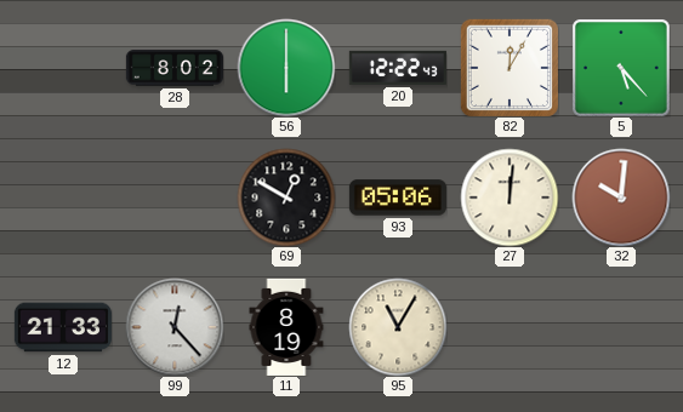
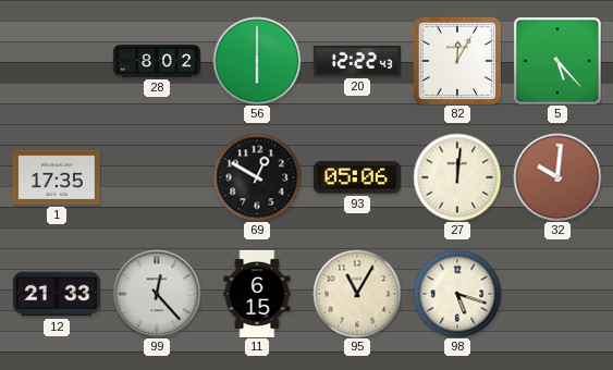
1: none -> 17:35
11: 8:19 -> 6:15
98: none -> 5:18
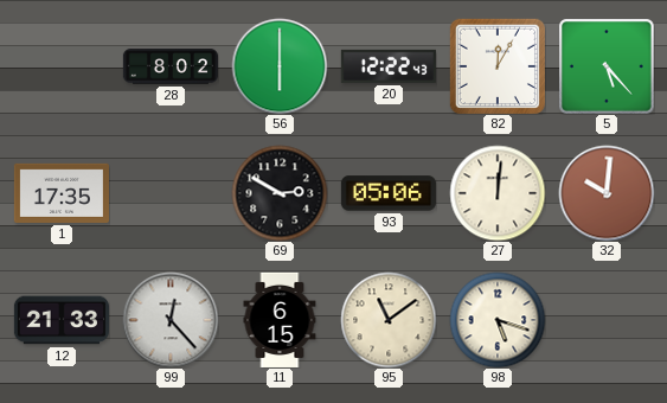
69: 12:50 -> 2:50
95: 11:05 -> 11:09
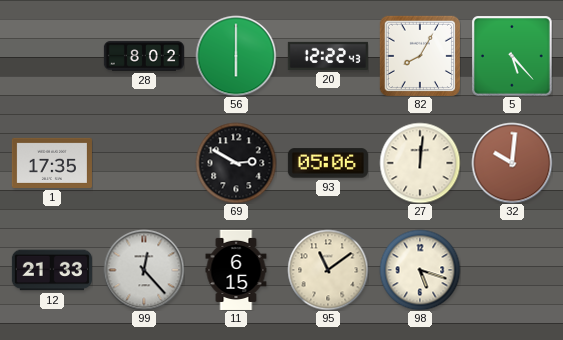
82: 12:05 -> 8:05
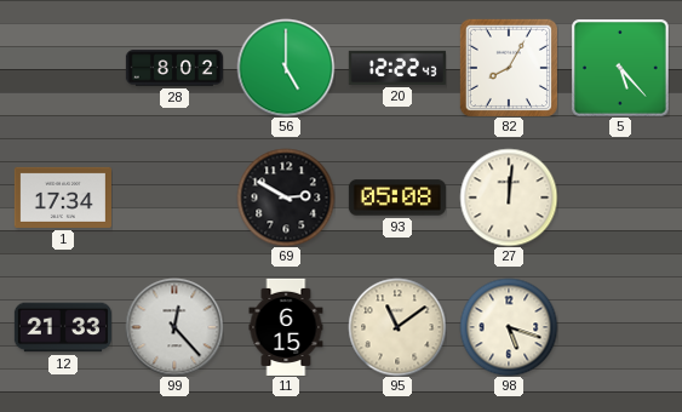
56: 6:00 -> 5:00
1: 17:35 -> 17:34
93: 05:06 -> 05:08
32: 10:01 -> none
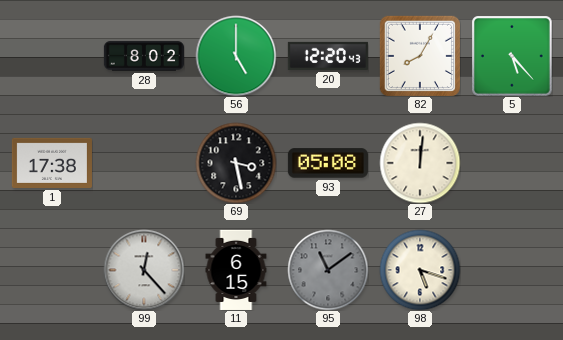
20: 12:22 -> 12:20
1: 17:34 -> 17:38
69: 2:50 -> 3:28
12: 21:33 -> none
95 dial: cream -> grey
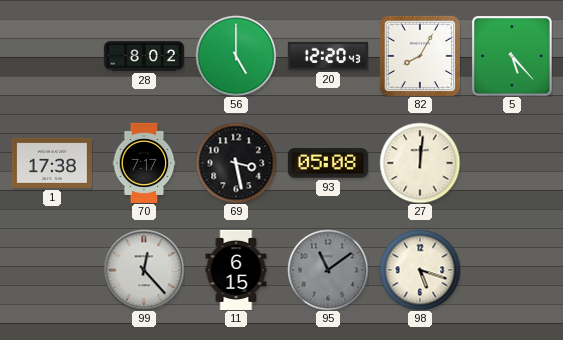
70: none -> 7:17
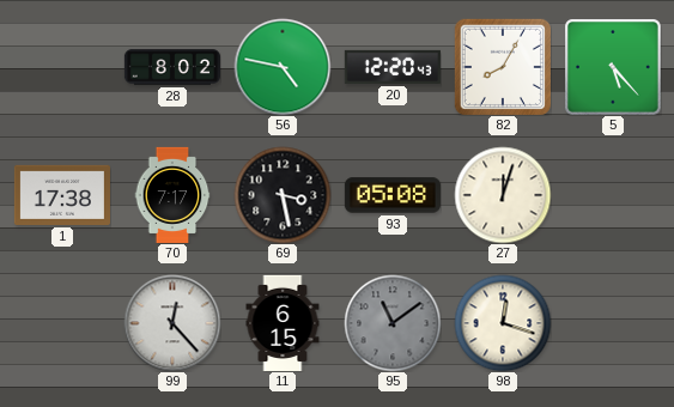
56: 5:00 -> 4:47
27: 12:01 -> 12:03
98: 5:18 -> 12:18
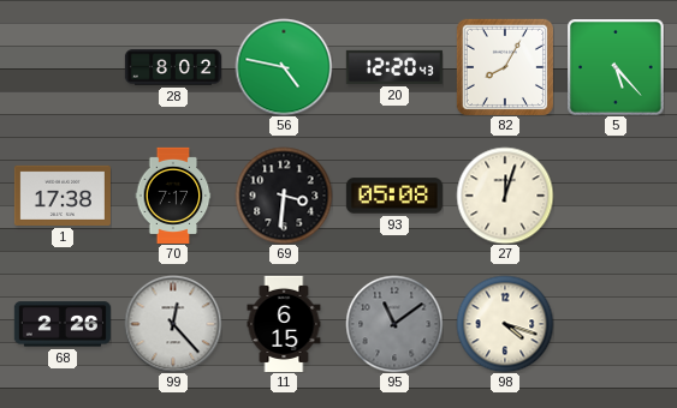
69: 3:28 -> 3:31
68: none -> 2:26
98: 12:18 -> 4:18
